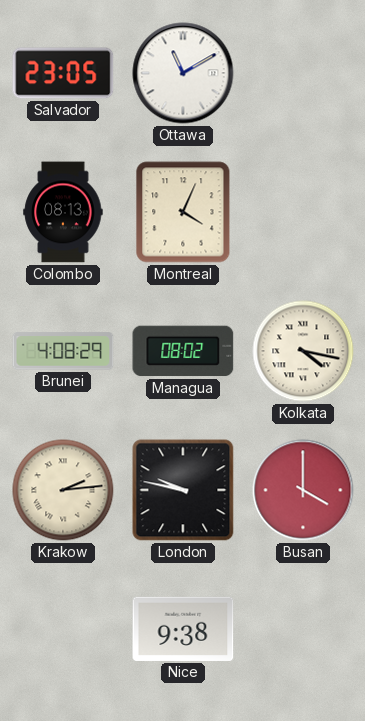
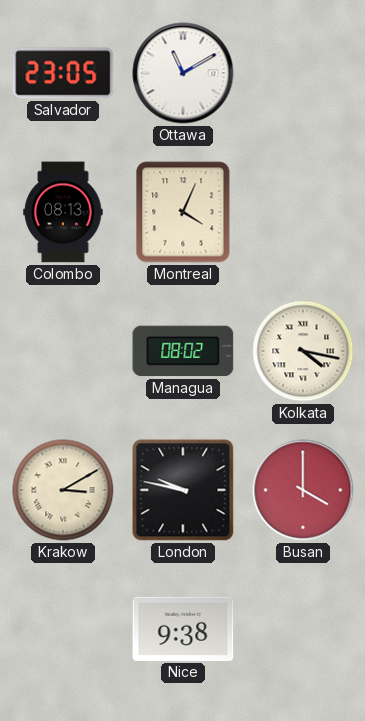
Brunei: 4:08 -> none
Krakow: 2:14 -> 3:10
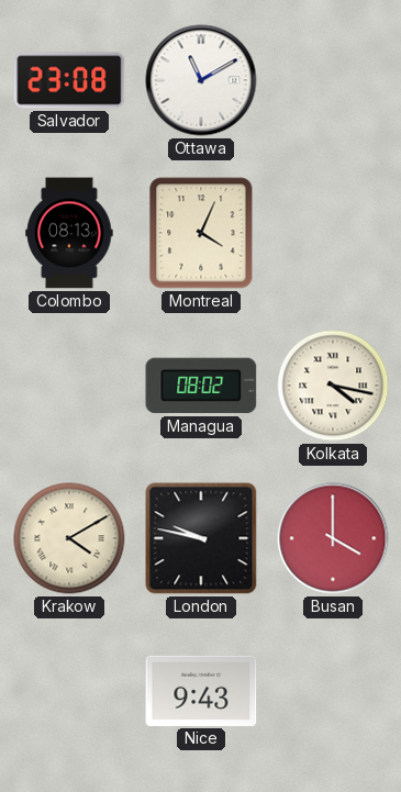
Salvador: 23:05 -> 23:08
Krakow: 3:10 -> 4:10
Nice: 9:38 -> 9:43
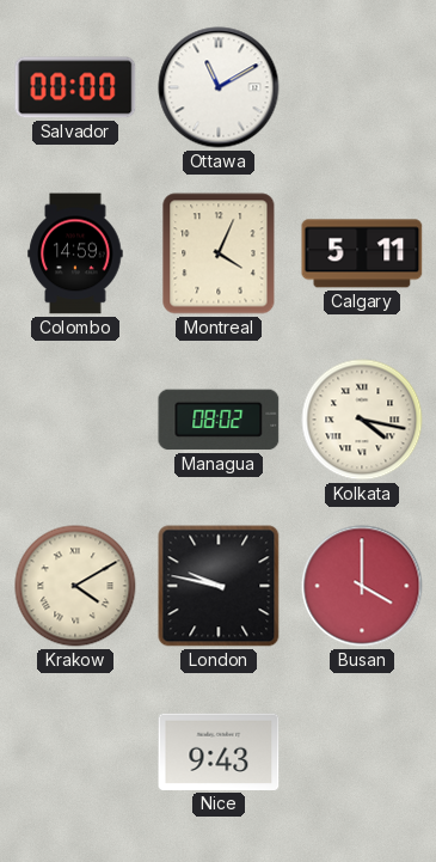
Salvador: 23:08 -> 00:00
Colombo: 08:13 -> 14:59
Calgary: none -> 5:11
